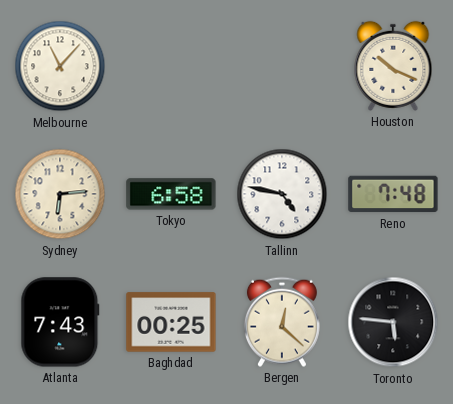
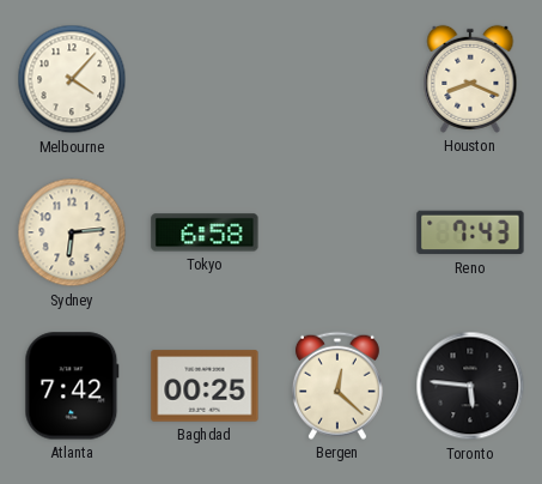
Melbourne: 11:07 -> 4:07
Houston: 10:19 -> 8:19
Tallinn: 4:47 -> none
Reno: 7:48 -> 7:43
Atlanta: 7:43 -> 7:42
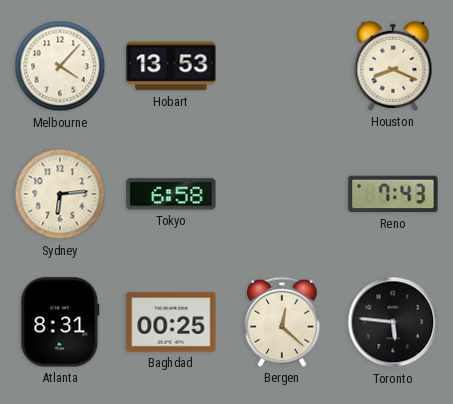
Hobart: none -> 13:53
Atlanta: 7:42 -> 8:31
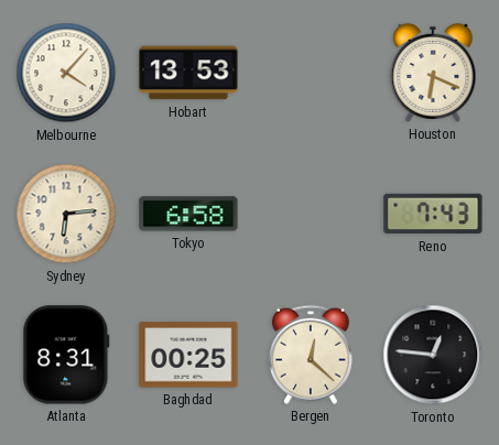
Houston: 8:19 -> 6:19
Toronto: 5:46 -> 12:46
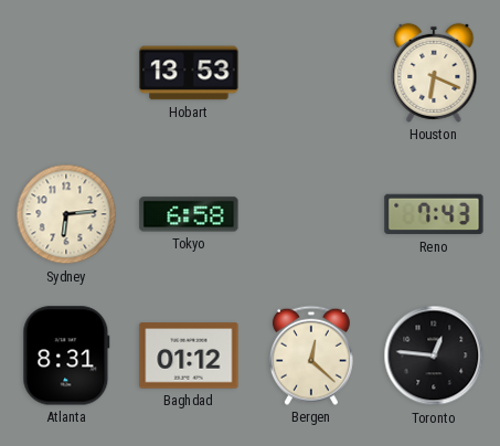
Melbourne: 4:07 -> none
Baghdad: 00:25 -> 01:12
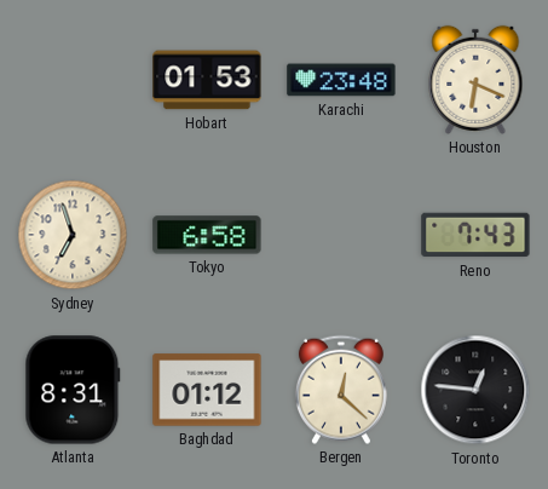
Hobart: 13:53 -> 01:53
Karachi: none -> 23:48
Sydney: 6:14 -> 6:57
